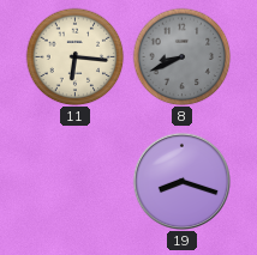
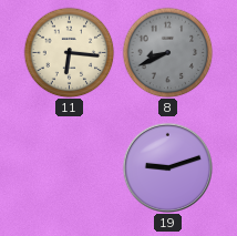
19: 8:18 -> 9:12
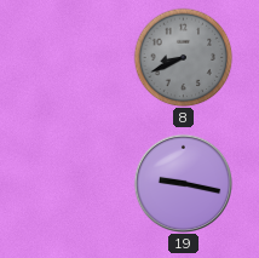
11: 6:16 -> none
19: 9:12 -> 9:17
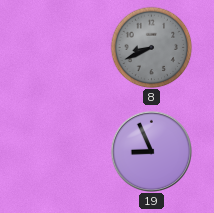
19: 9:17 -> 8:56
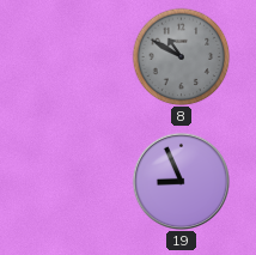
8: 8:41 -> 10:50
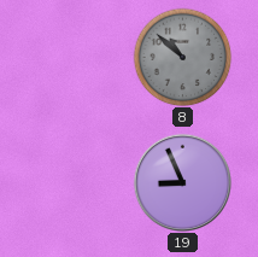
8: 10:50 -> 10:52
